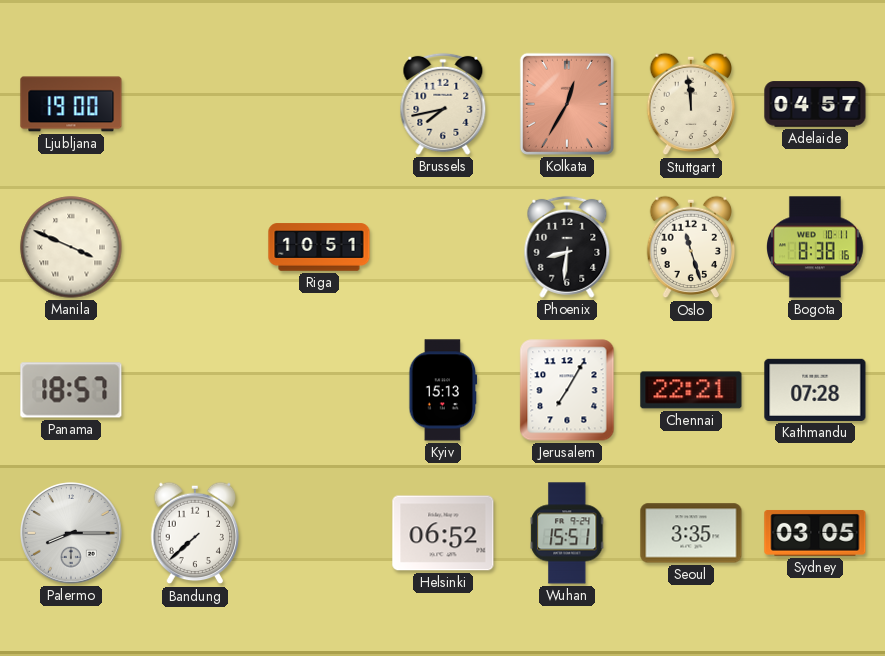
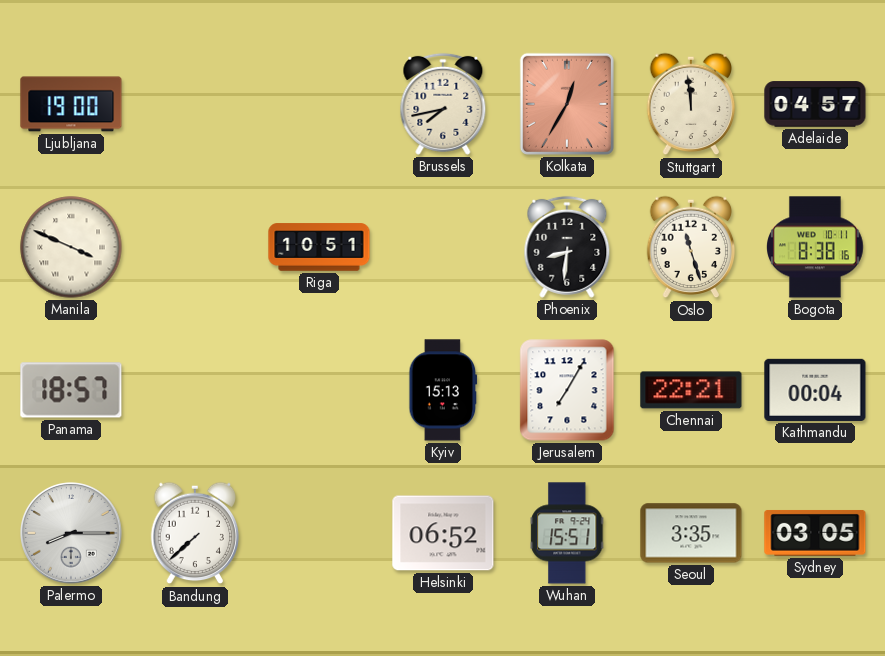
Kathmandu: 07:28 -> 00:04
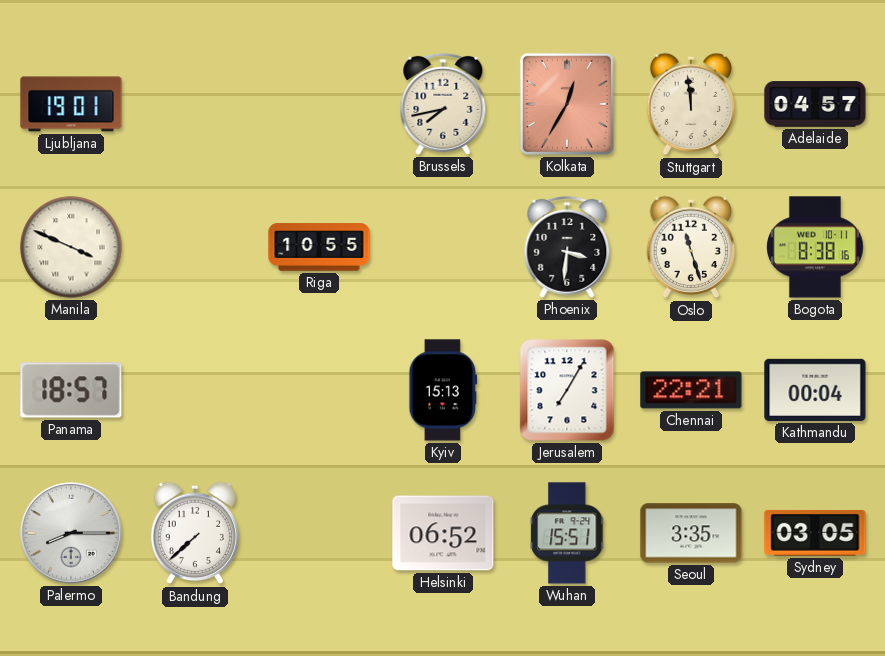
Ljubljana: 19:00 -> 19:01
Riga: 10:51 -> 10:55
Phoenix: 8:31 -> 3:31
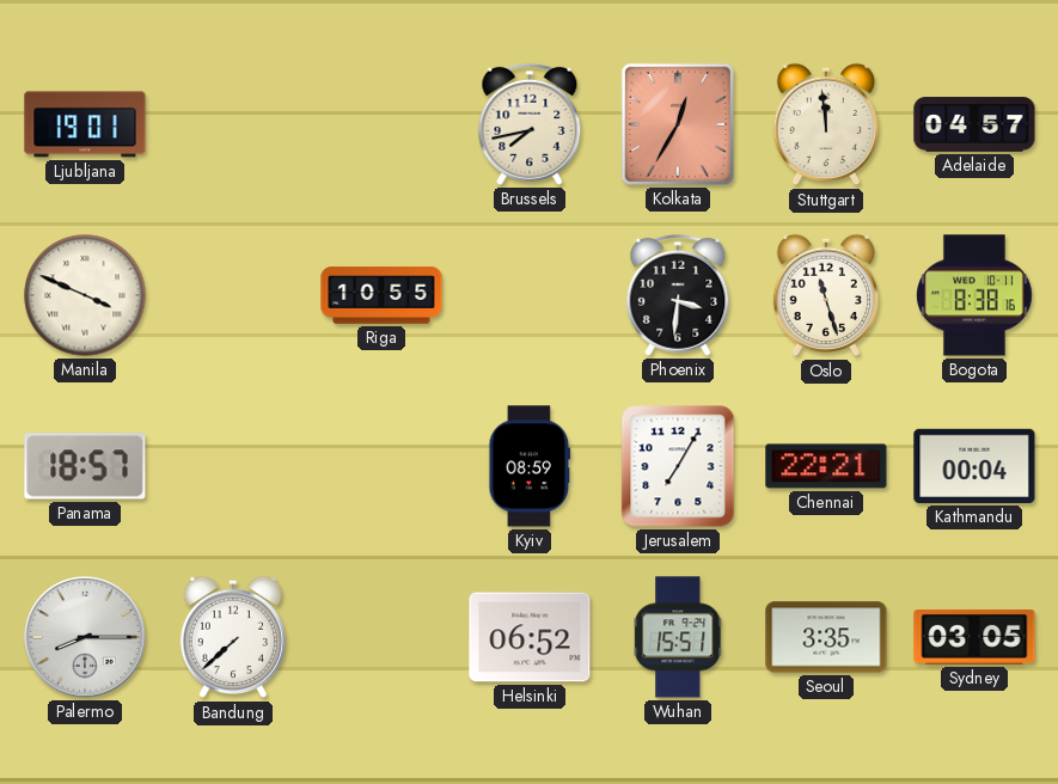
Kyiv: 15:13 -> 08:59
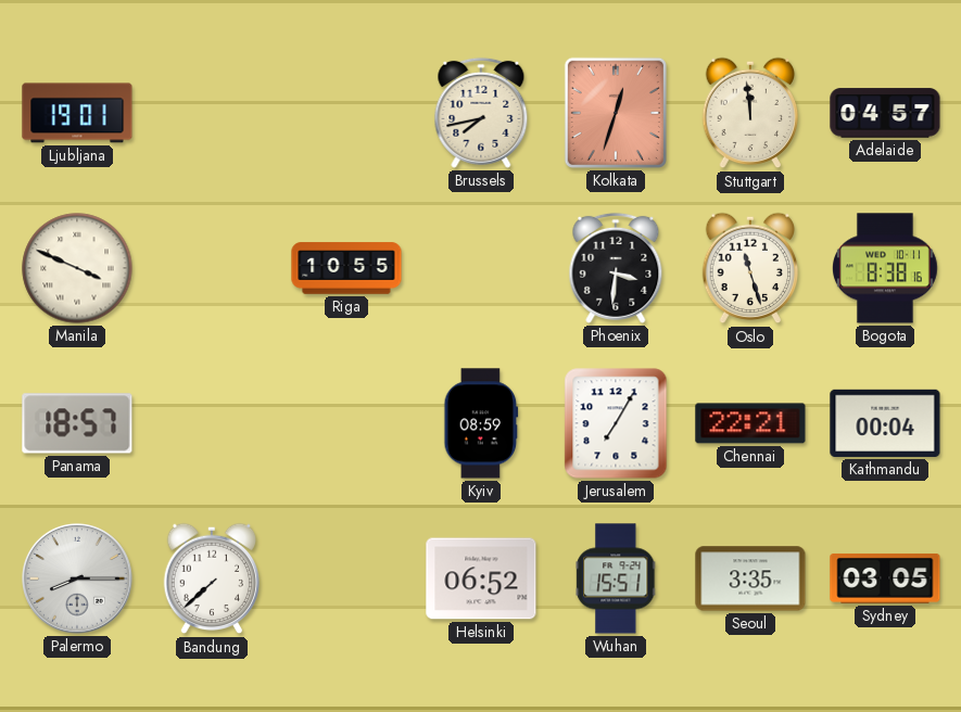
Kolkata: 12:35 -> 12:33
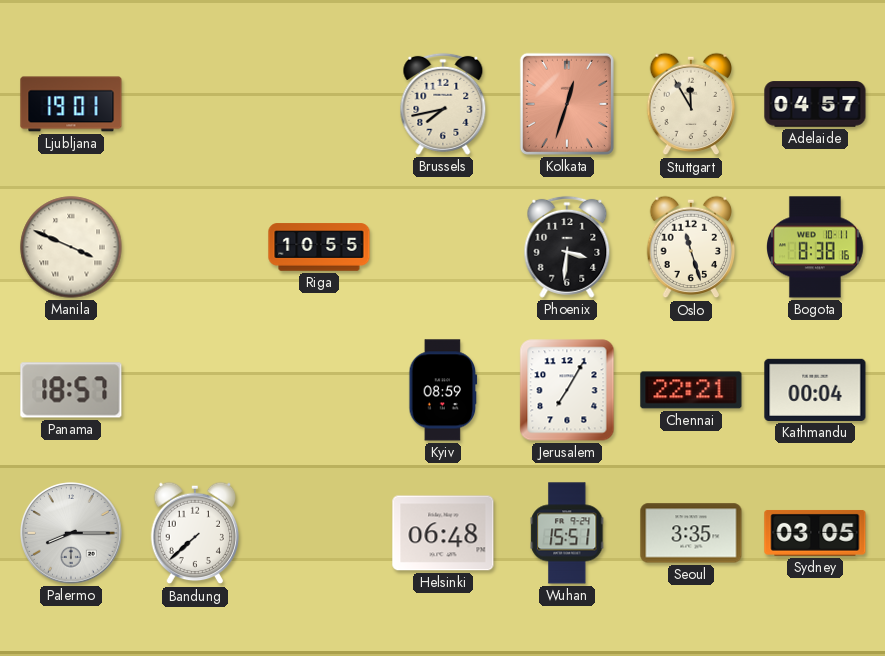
Stuttgart: 11:59 -> 11:55
Helsinki: 06:52 -> 06:48
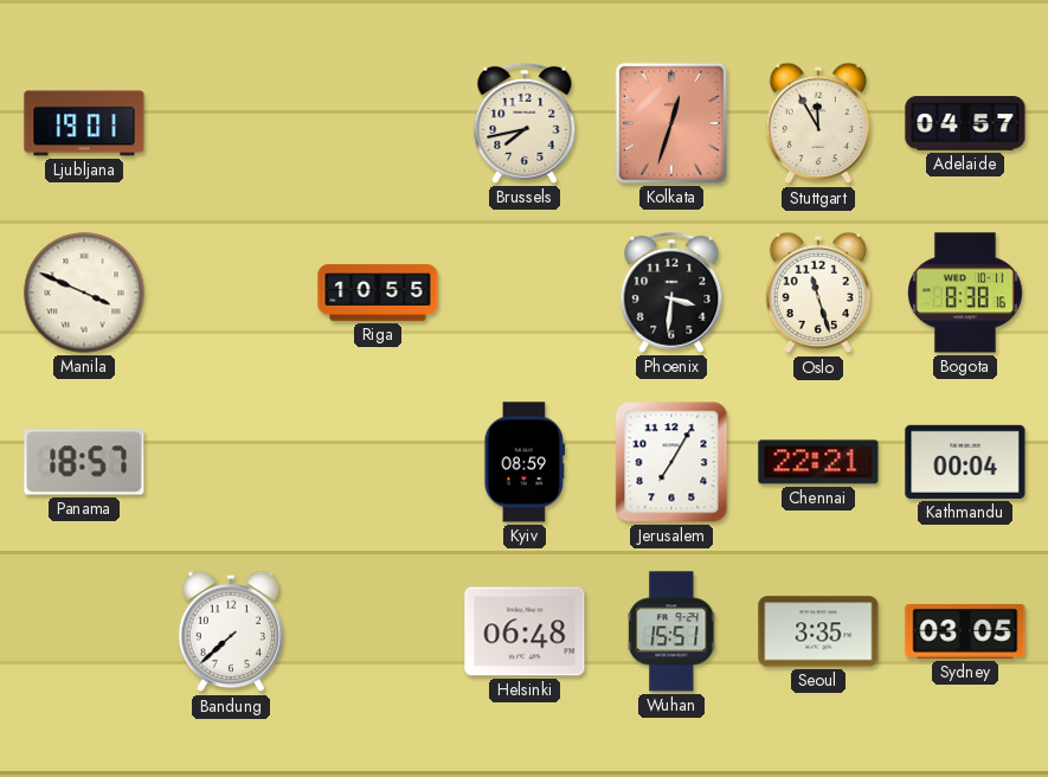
Palermo: 8:15 -> none
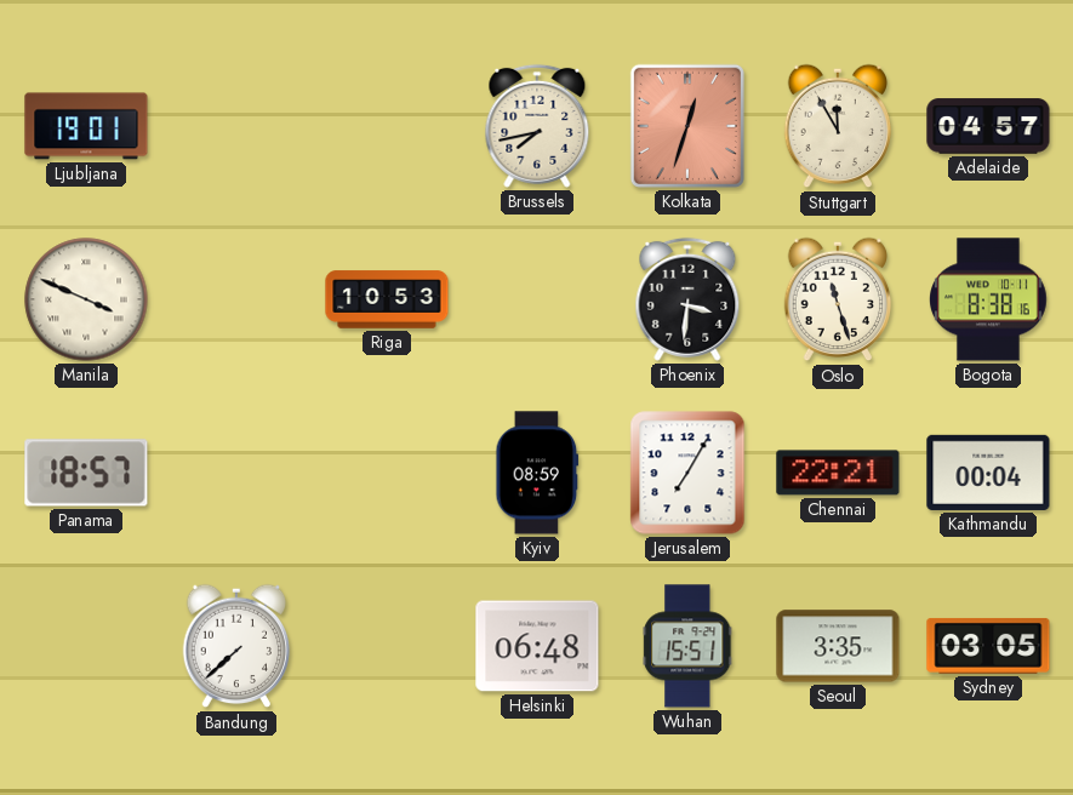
Riga: 10:55 -> 10:53
